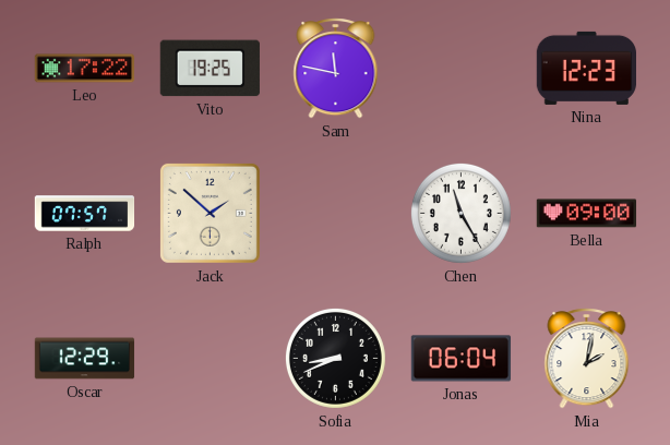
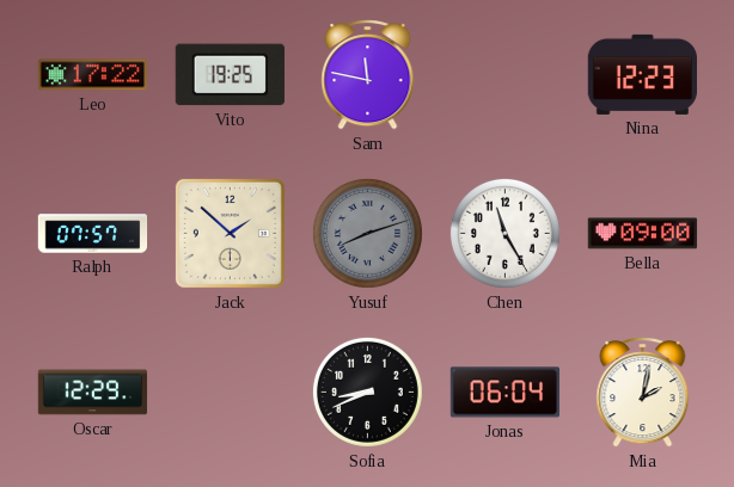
Yusuf: none -> 8:12
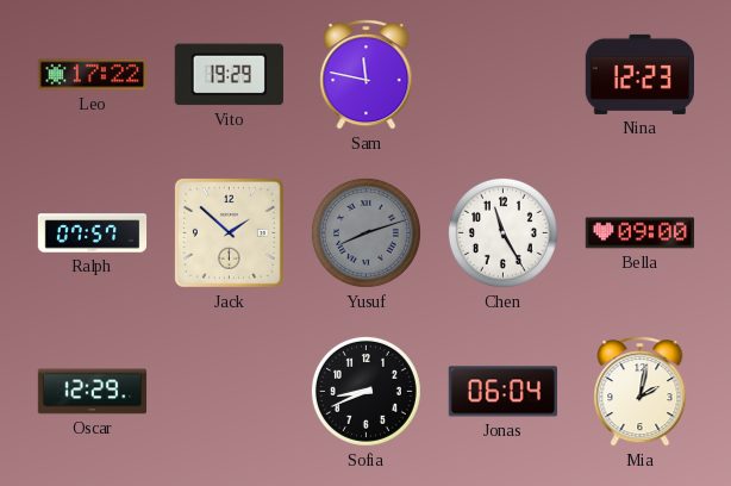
Vito: 19:25 -> 19:29
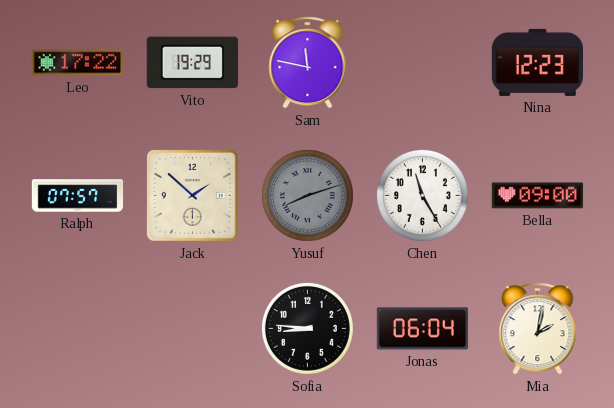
Oscar: 12:29 -> none
Sofia: 8:41 -> 8:46
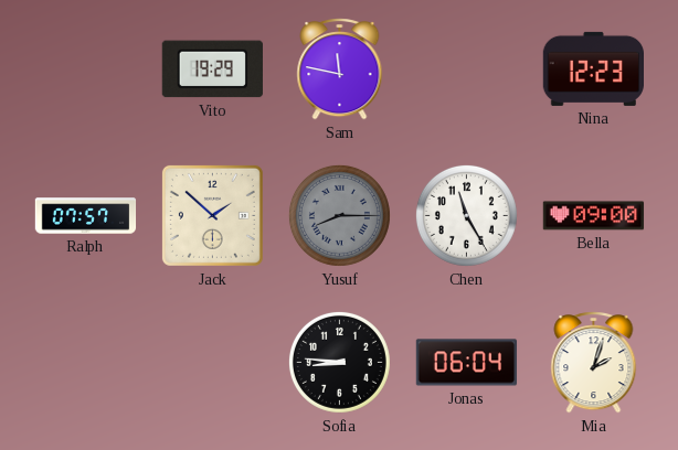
Leo: 17:22 -> none
Yusuf: 8:12 -> 8:15
Mia: 2:02 -> 2:03
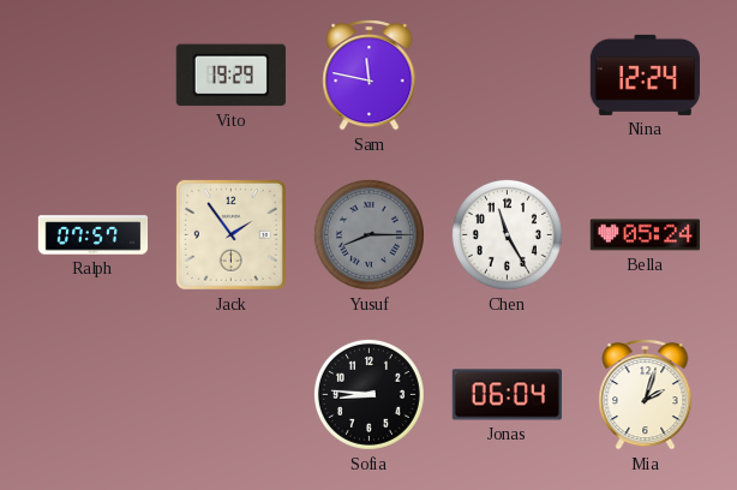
Nina: 12:23 -> 12:24
Jack: 1:52 -> 1:54
Bella: 09:00 -> 05:24
